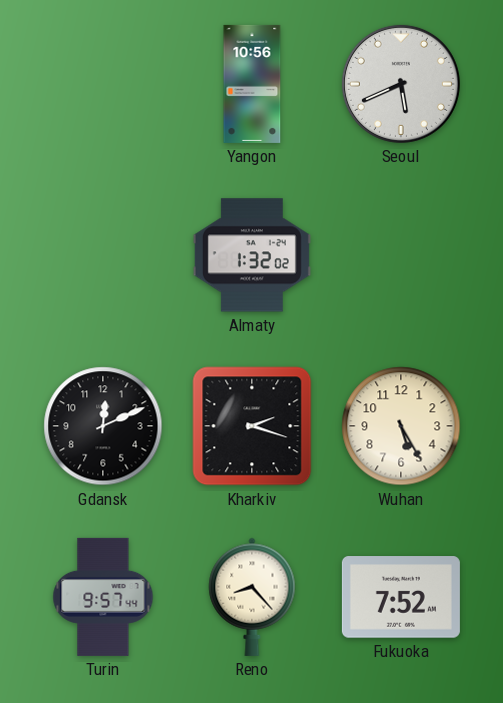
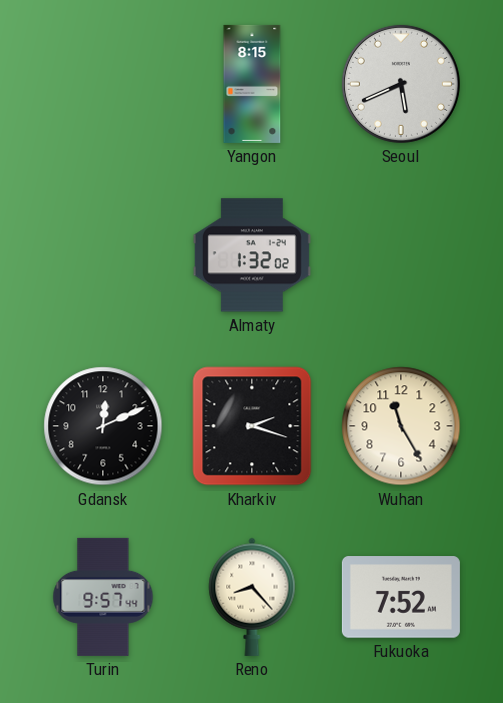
Yangon: 10:56 -> 8:15
Wuhan: 5:25 -> 11:25
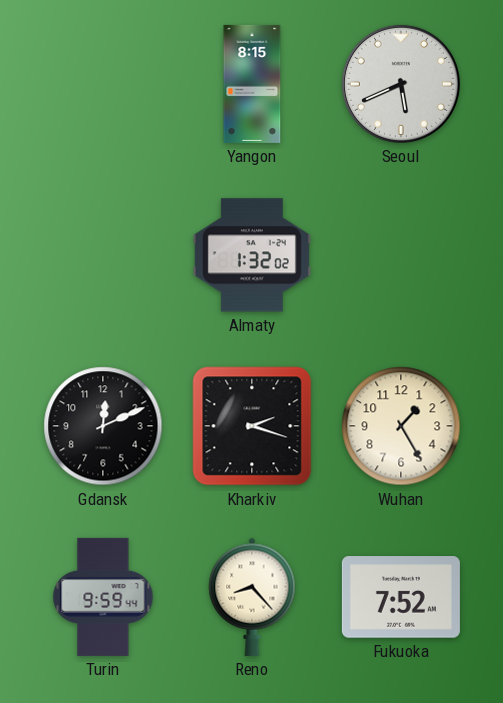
Wuhan: 11:25 -> 1:25
Turin: 9:57 -> 9:59
